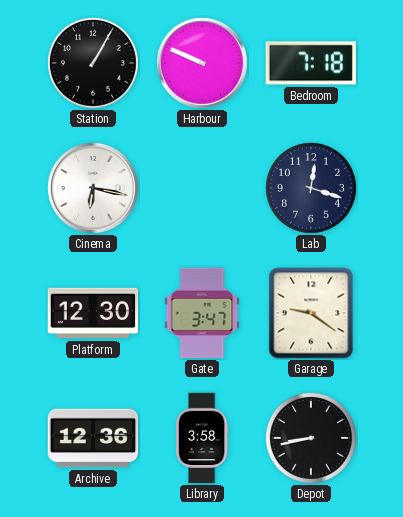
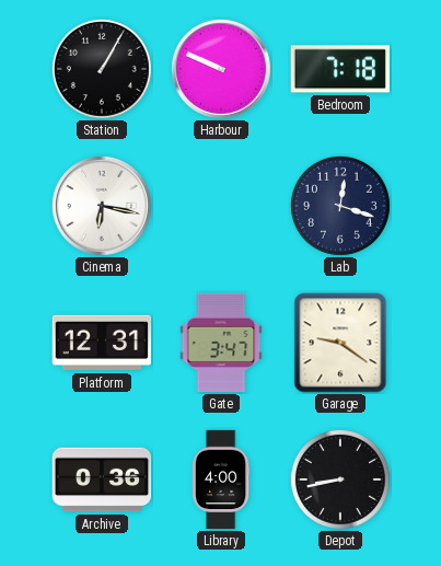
Platform: 12:30 -> 12:31
Archive: 12:36 -> 0:36
Library: 3:58 -> 4:00
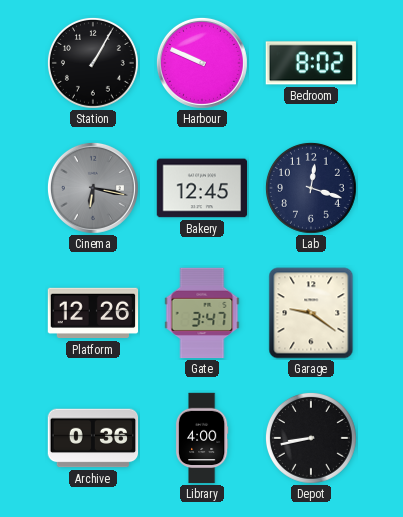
Bedroom: 7:18 -> 8:02
Cinema dial: white -> grey
Bakery: none -> 12:45
Platform: 12:31 -> 12:26
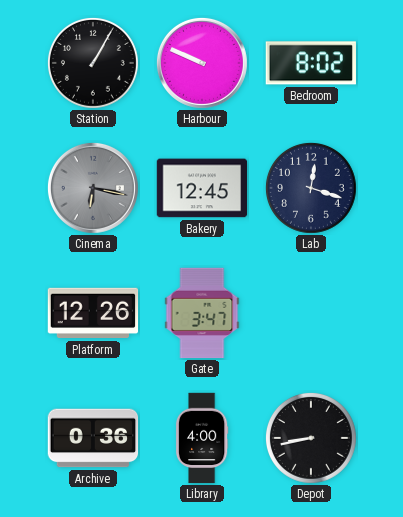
Garage: 9:21 -> none
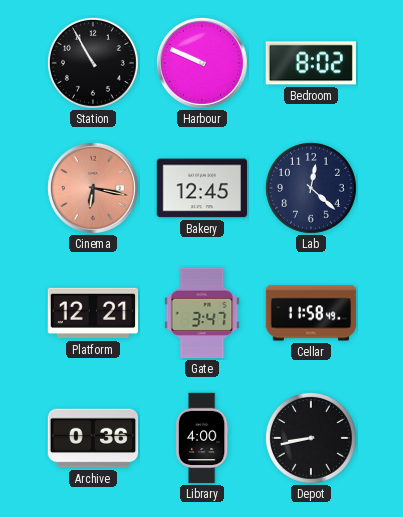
Station: 1:05 -> 10:55
Cinema dial: grey -> salmon
Lab: 12:18 -> 12:22
Platform: 12:26 -> 12:21
Cellar: none -> 11:58
